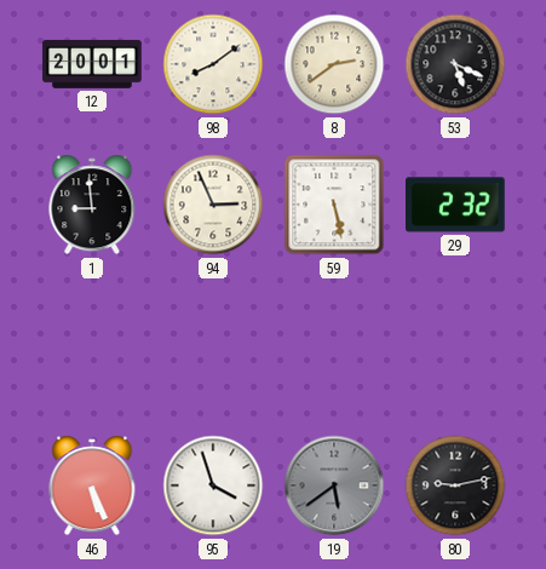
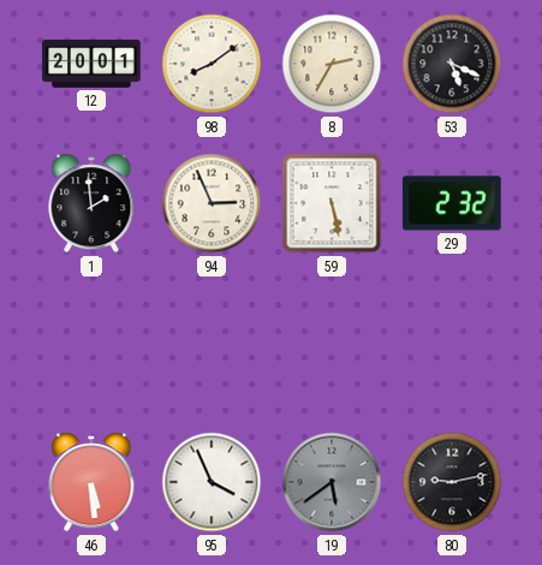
8: 2:39 -> 2:35
1: 8:59 -> 1:59
46: 5:26 -> 5:29
95: 3:57 -> 3:56
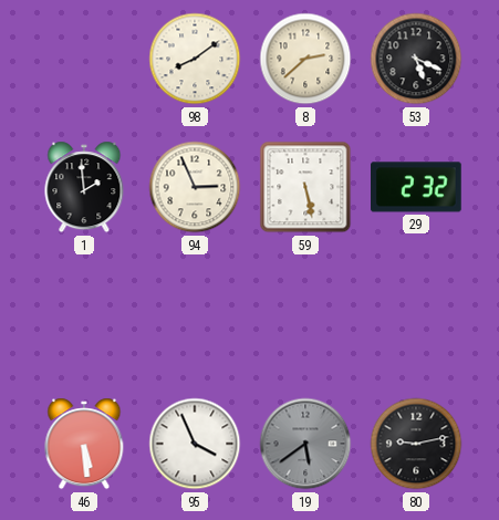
12: 20:01 -> none
8: 2:35 -> 2:38
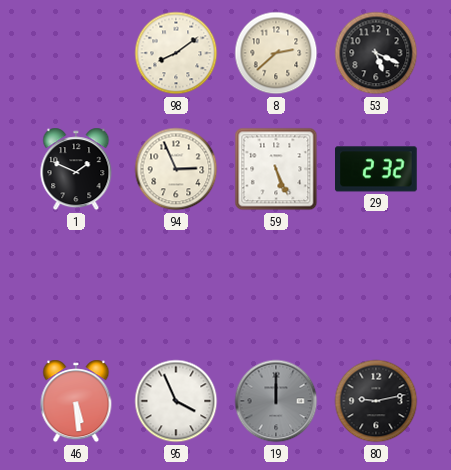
1: 1:59 -> 1:49
59: 5:28 -> 5:26
19: 5:39 -> 12:00
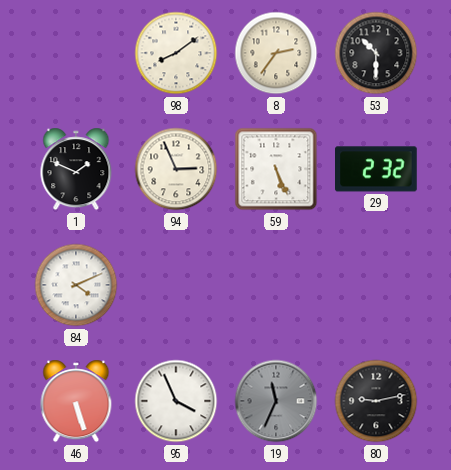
8: 2:38 -> 2:36
53: 5:19 -> 10:30
84: none -> 4:11
46: 5:29 -> 5:27
19: 12:00 -> 11:34
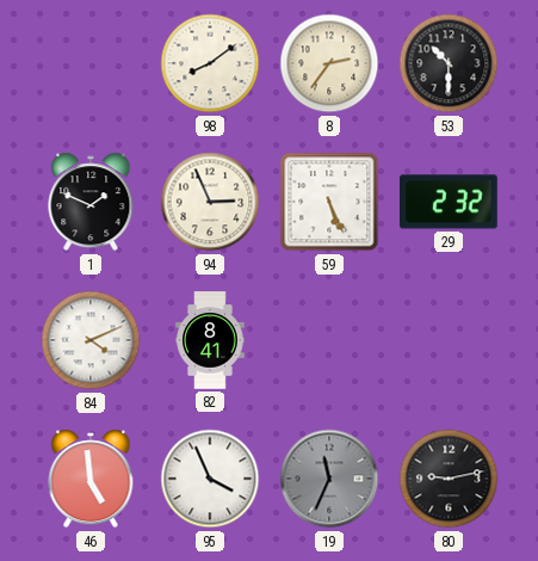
82: none -> 8:41
46: 5:27 -> 4:59
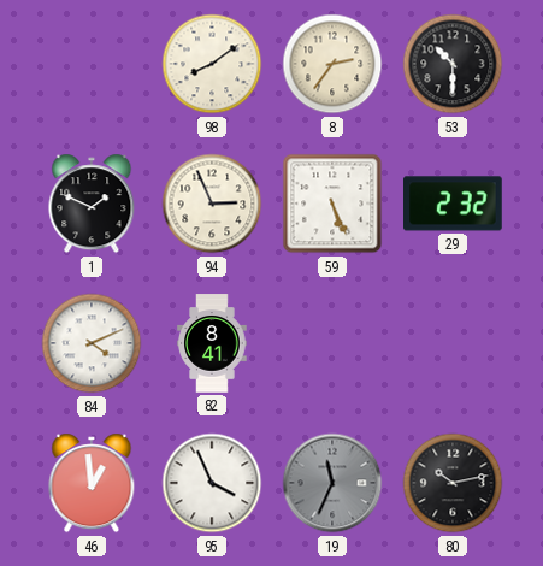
46: 4:59 -> 12:59
80: 9:13 -> 10:13
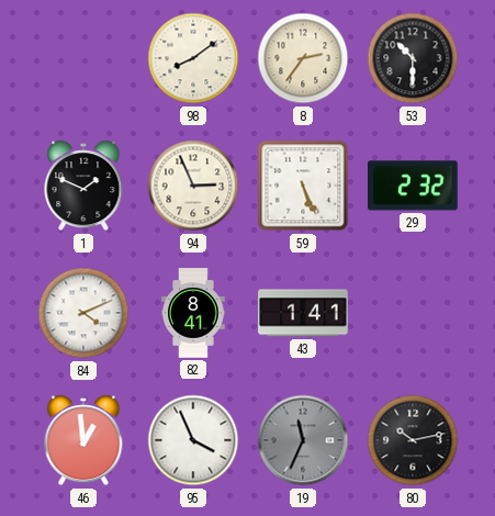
43: none -> 1:41
